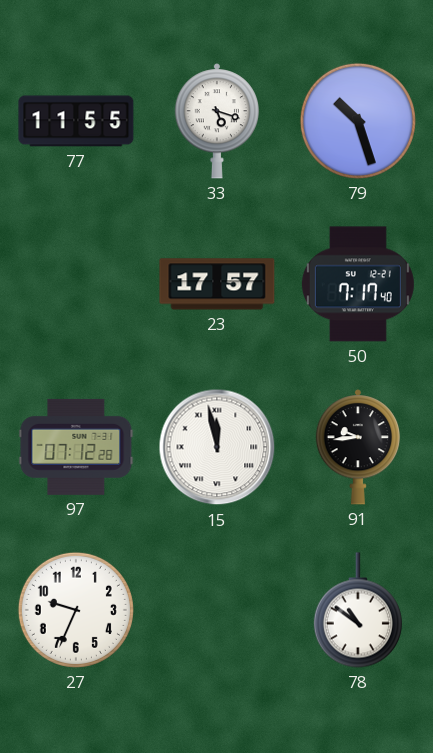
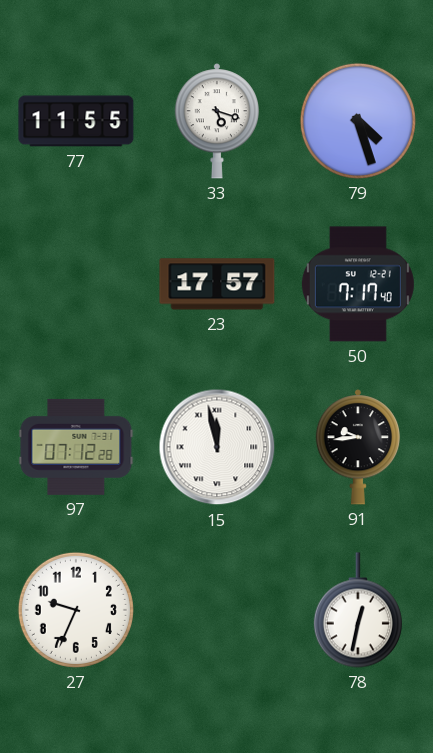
79: 10:27 -> 4:27
78: 10:51 -> 12:32
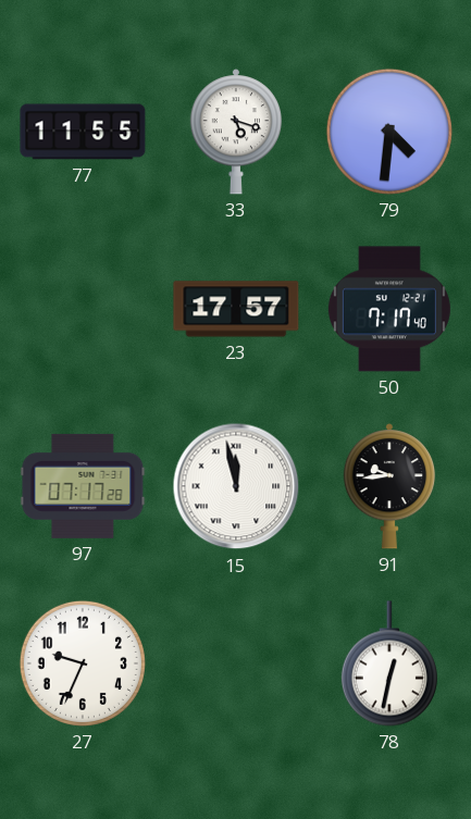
79: 4:27 -> 4:31
97: 07:12 -> 07:17
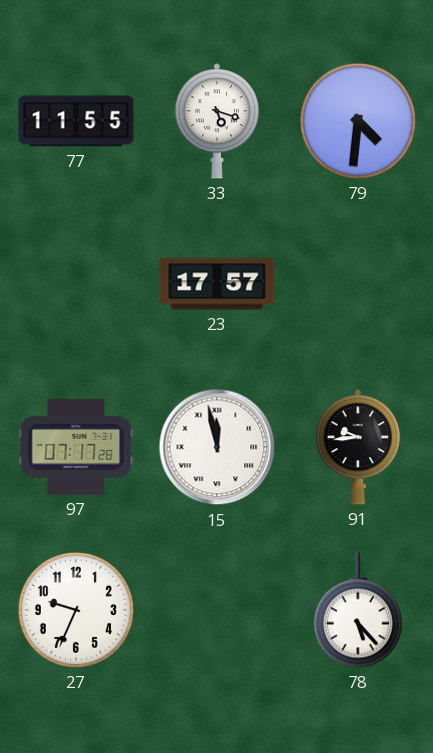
50: 7:17 -> none
78: 12:32 -> 5:23
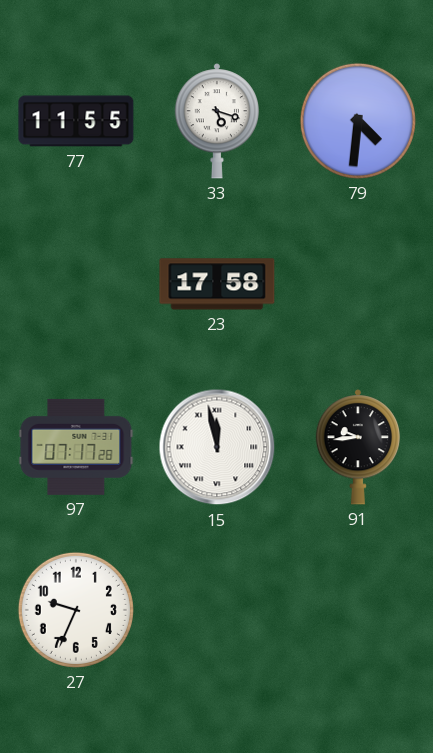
23: 17:57 -> 17:58
78: 5:23 -> none
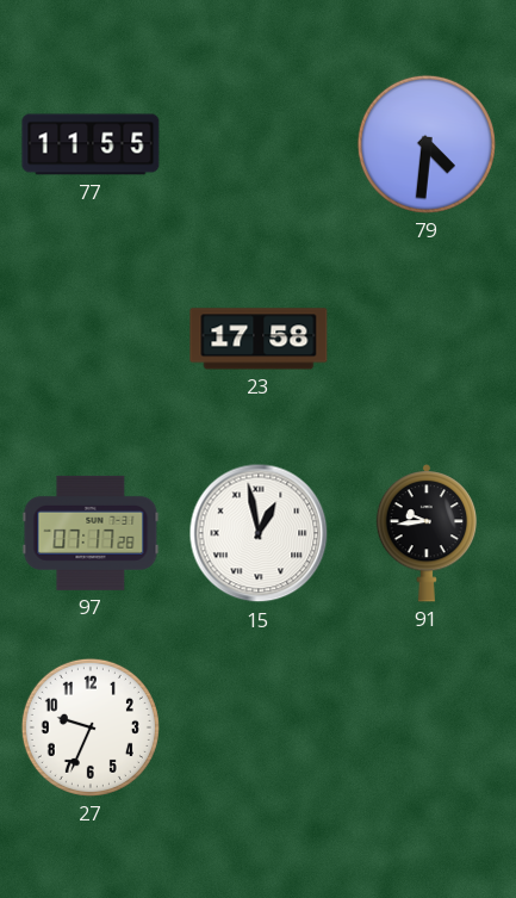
33: 5:18 -> none
15: 11:58 -> 12:58
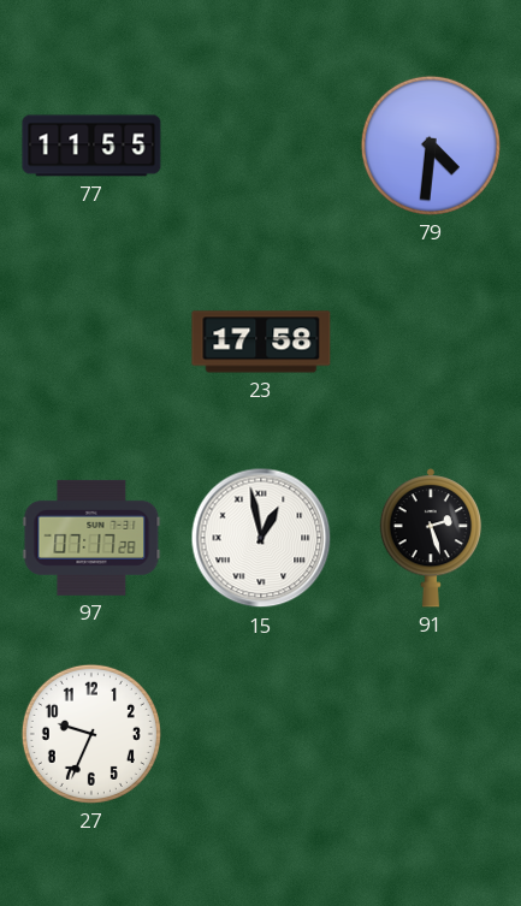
91: 9:44 -> 2:27
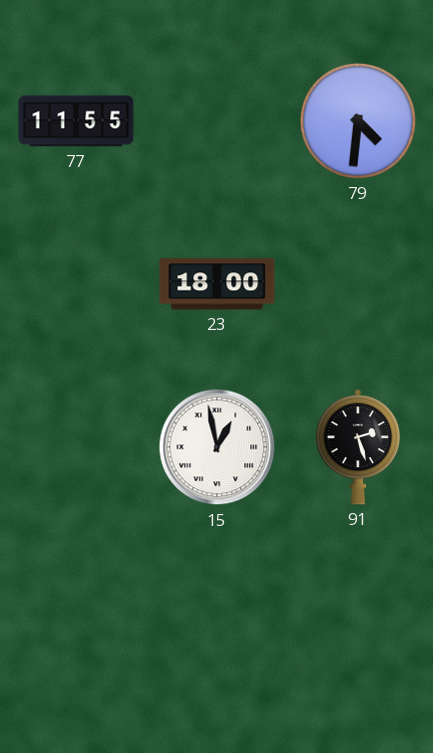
23: 17:58 -> 18:00
97: 07:17 -> none
27: 9:34 -> none
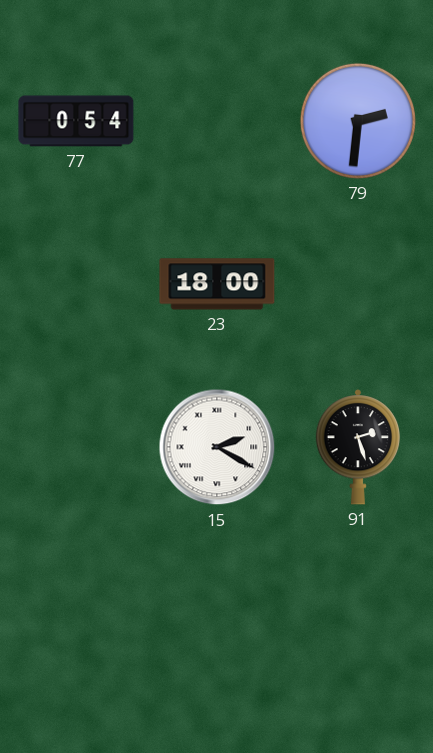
77: 11:55 -> 0:54
79: 4:31 -> 2:31
15: 12:58 -> 2:20
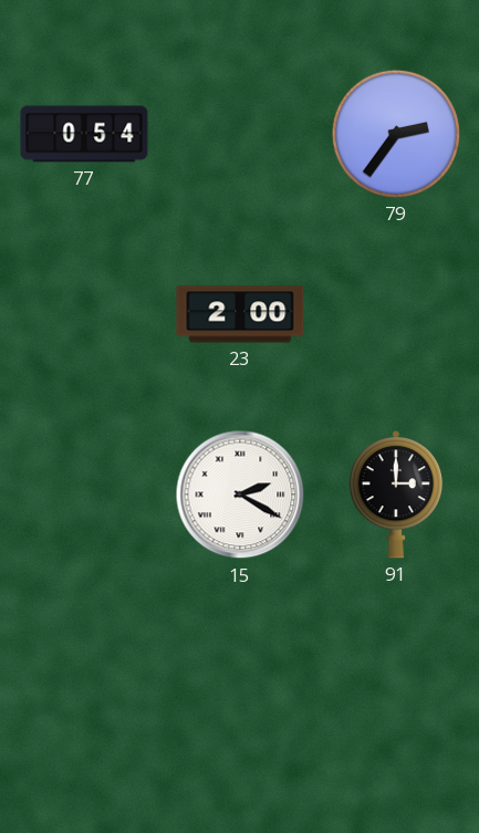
79: 2:31 -> 2:36
23: 18:00 -> 2:00
91: 2:27 -> 3:00
